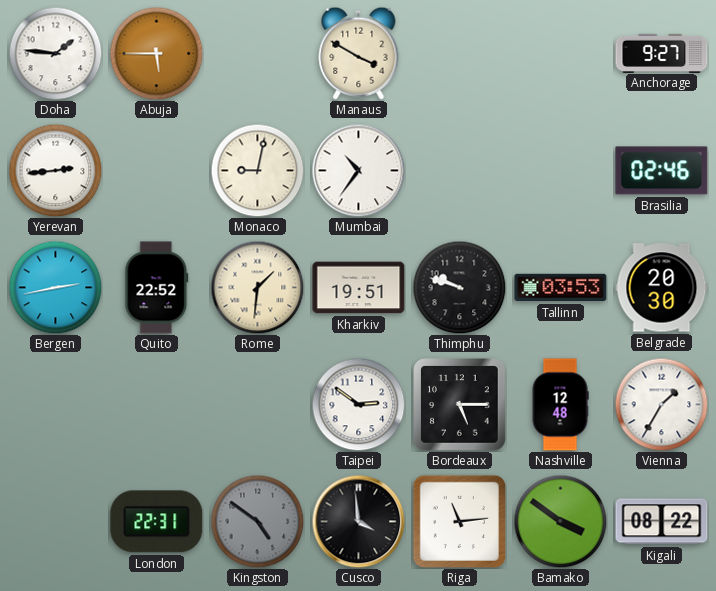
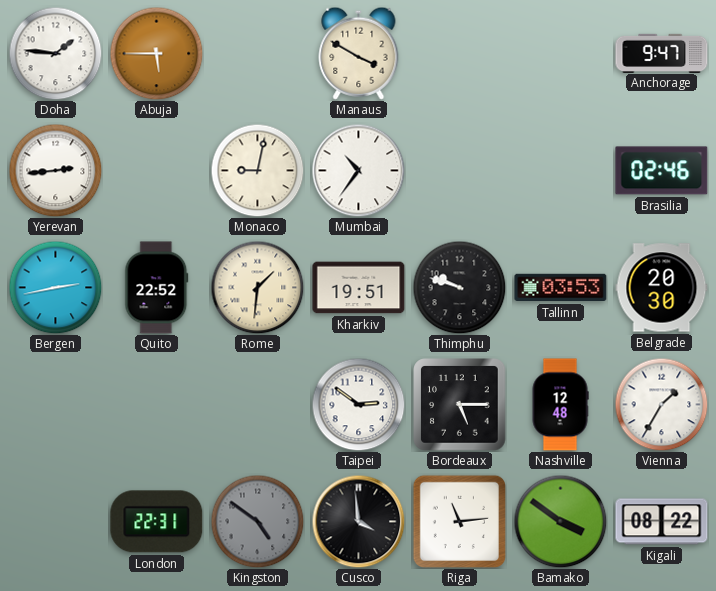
Anchorage: 9:27 -> 9:47
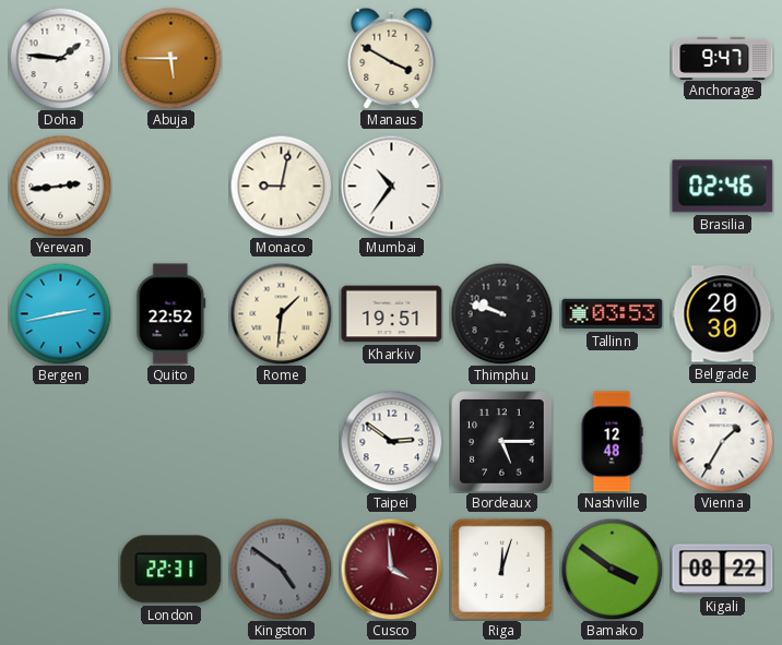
Cusco dial: black -> burgundy
Riga: 11:14 -> 12:03
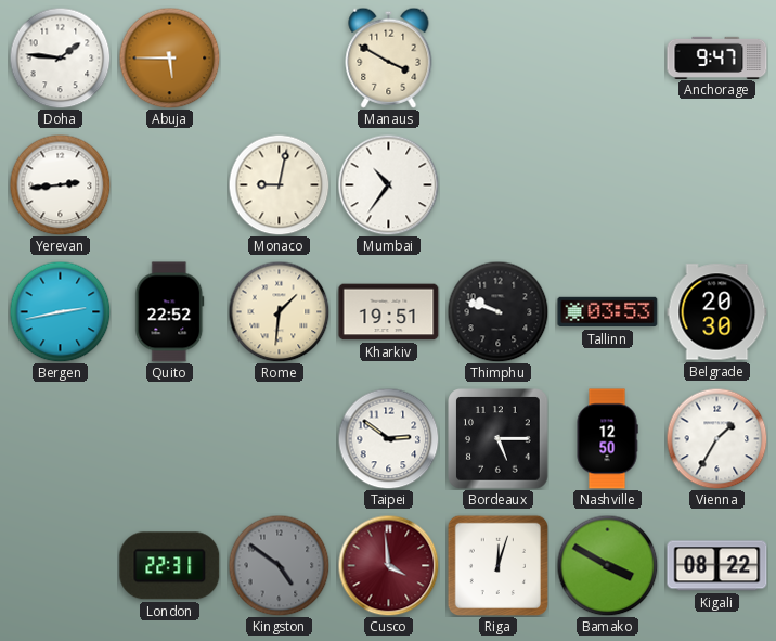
Brasilia: 02:46 -> none
Nashville: 12:48 -> 12:50
Bamako: 3:51 -> 3:50
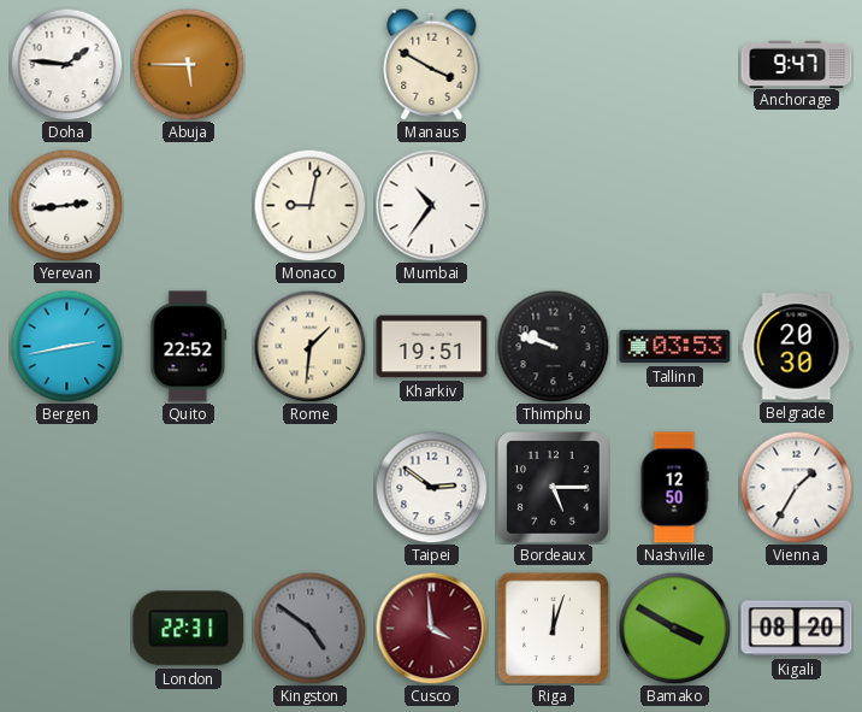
Kigali: 08:22 -> 08:20
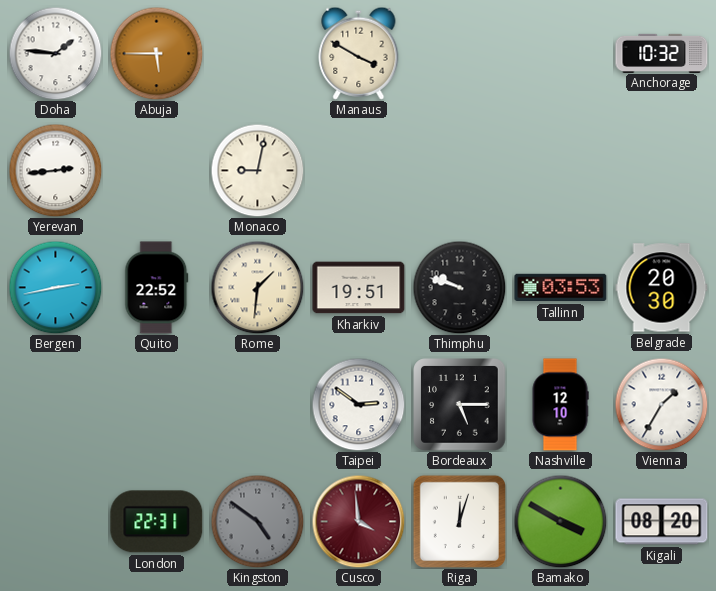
Anchorage: 9:47 -> 10:32
Mumbai: 10:36 -> none
Nashville: 12:50 -> 12:10
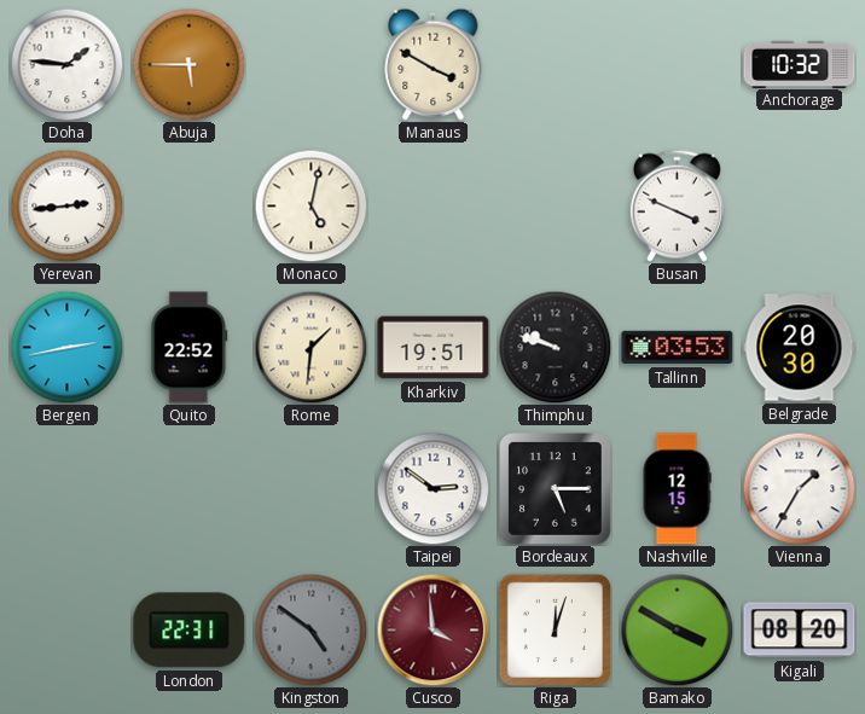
Monaco: 9:02 -> 5:02
Busan: none -> 3:49
Nashville: 12:10 -> 12:15
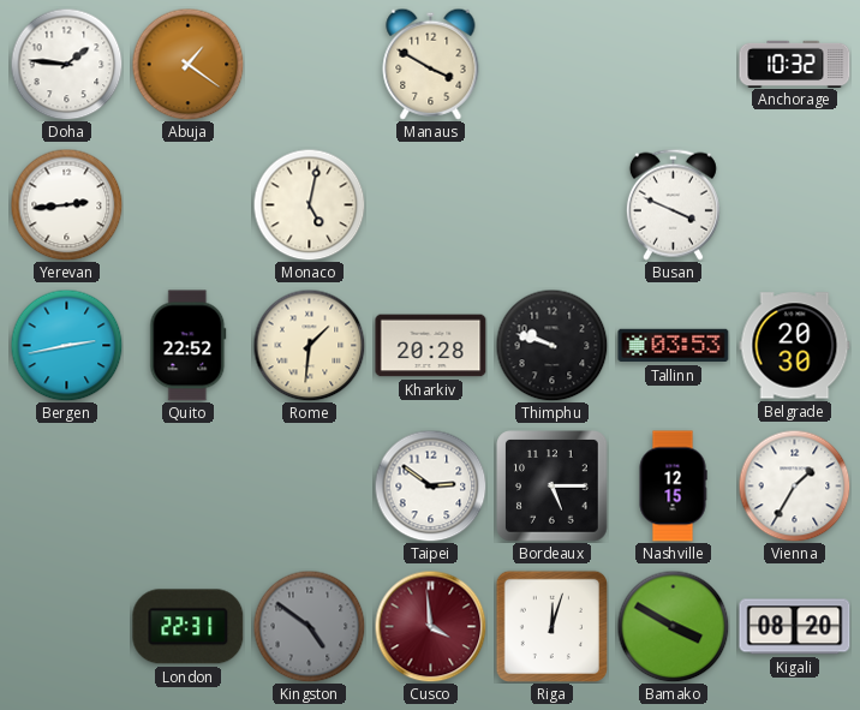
Abuja: 5:45 -> 1:21
Kharkiv: 19:51 -> 20:28
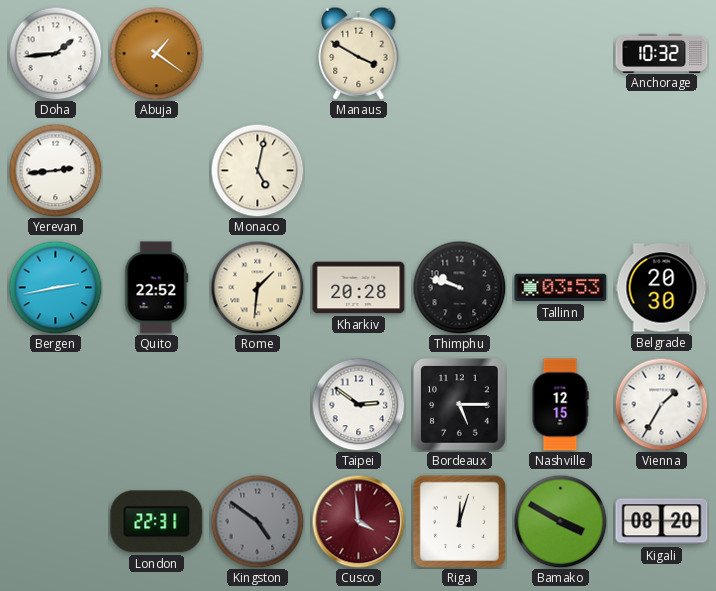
Doha: 1:46 -> 1:44
Busan: 3:49 -> none
